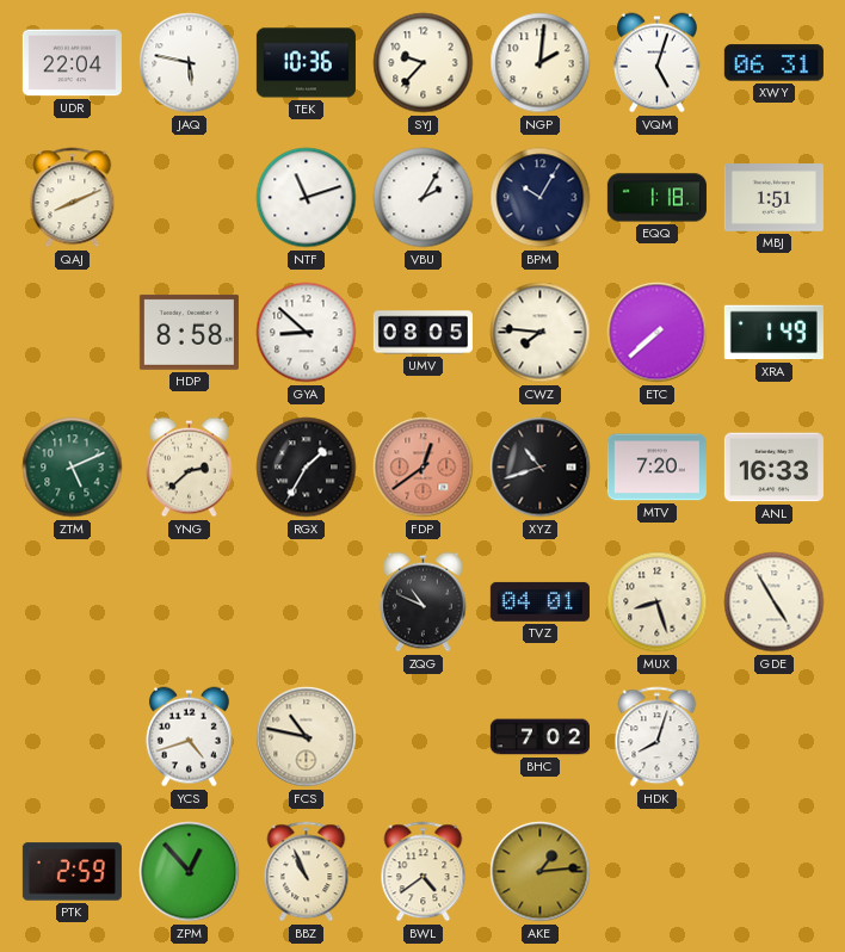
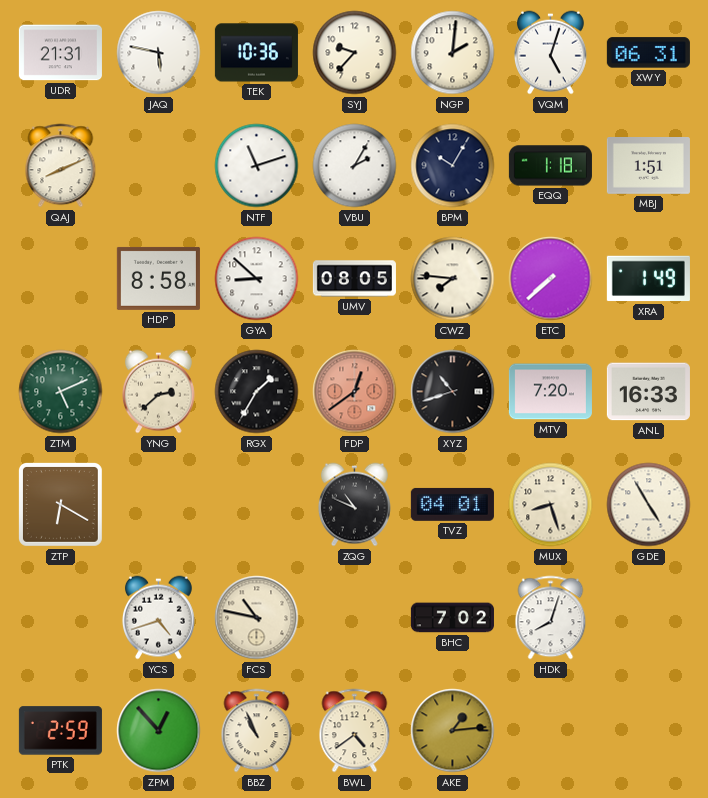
UDR: 22:04 -> 21:31
ZTP: none -> 6:20
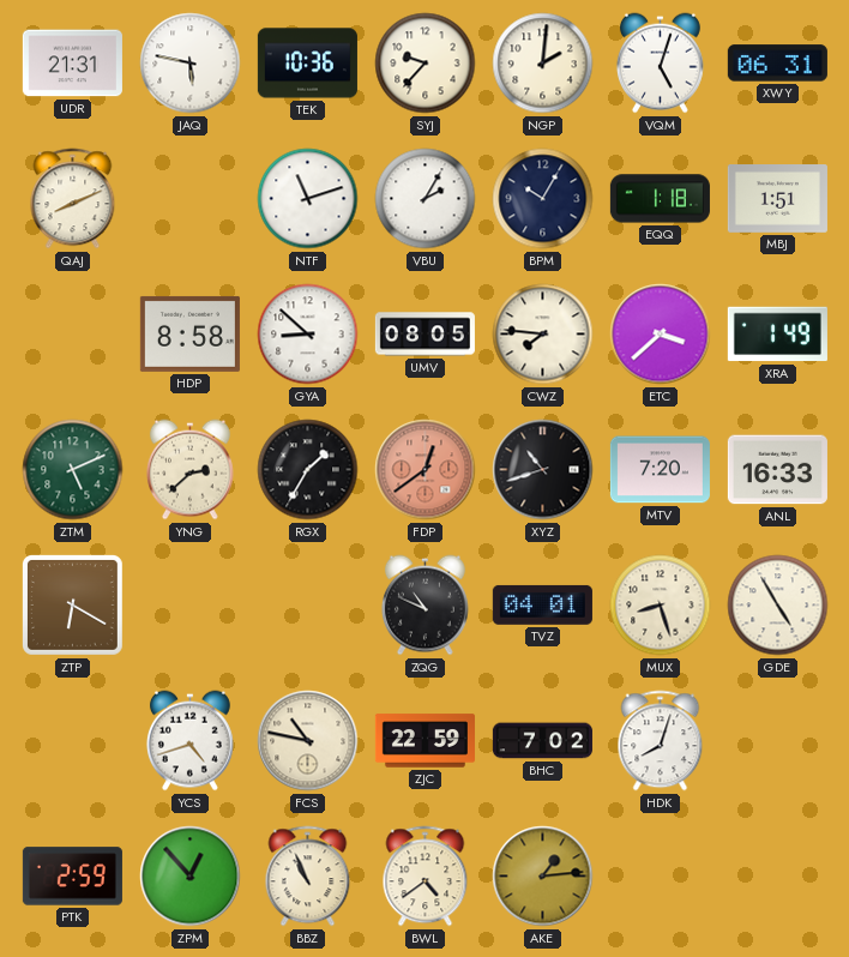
ETC: 7:38 -> 3:38
ZJC: none -> 22:59
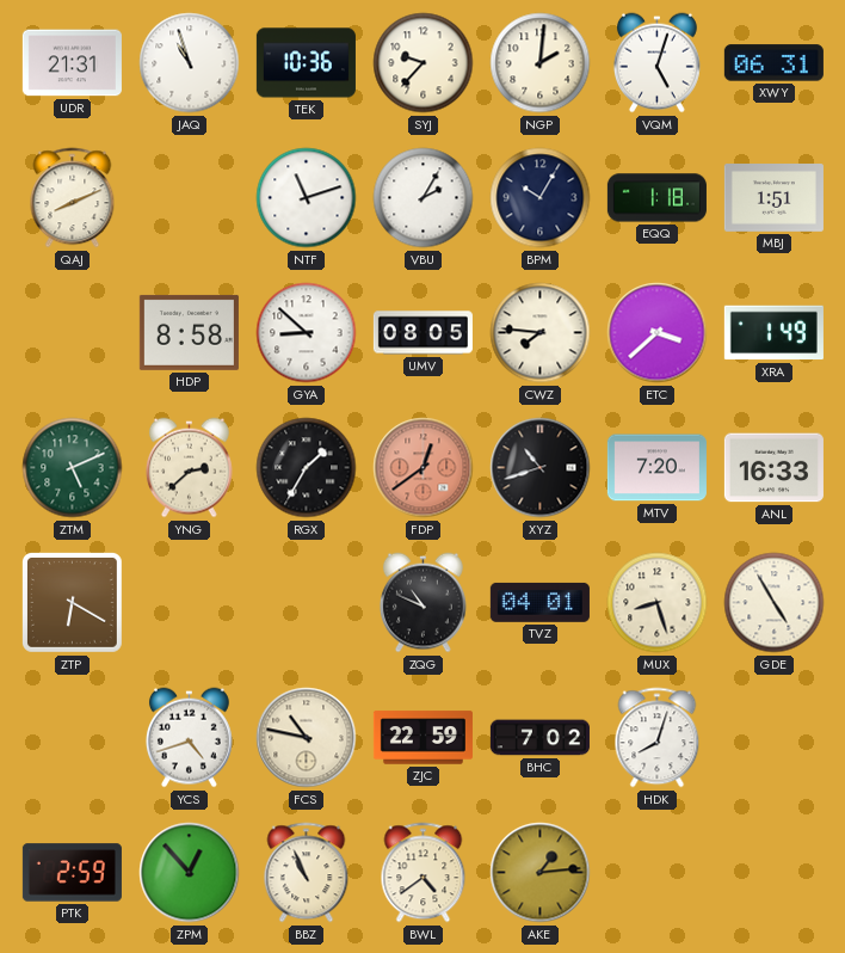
JAQ: 5:47 -> 10:57
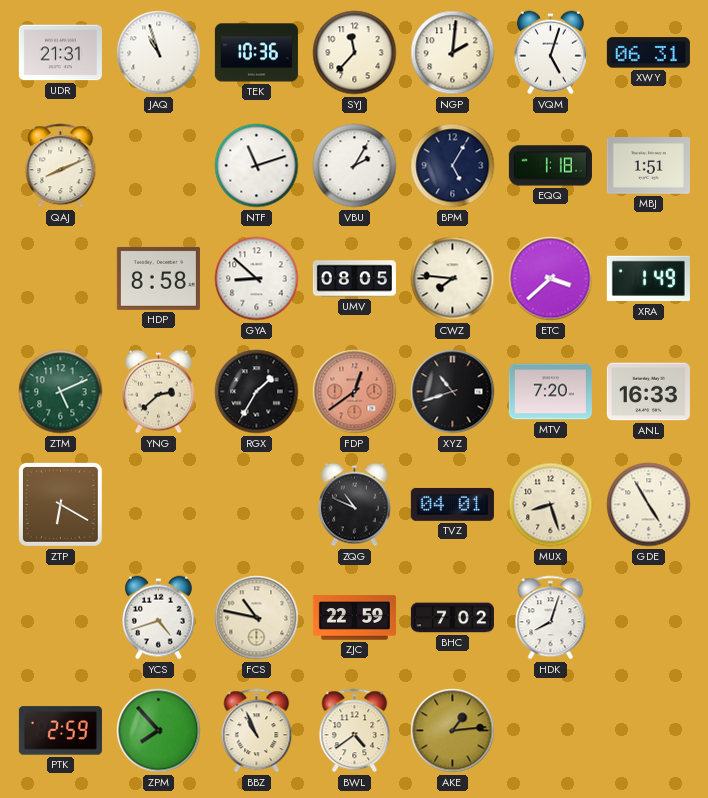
SYJ: 9:37 -> 11:37
BPM: 10:05 -> 5:05
ZPM: 12:53 -> 7:53
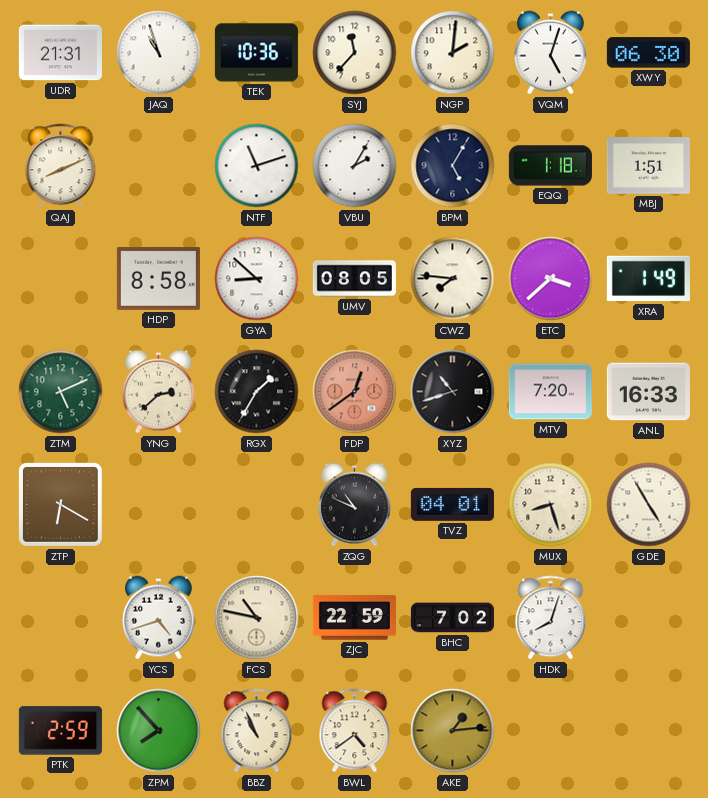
XWY: 06:31 -> 06:30
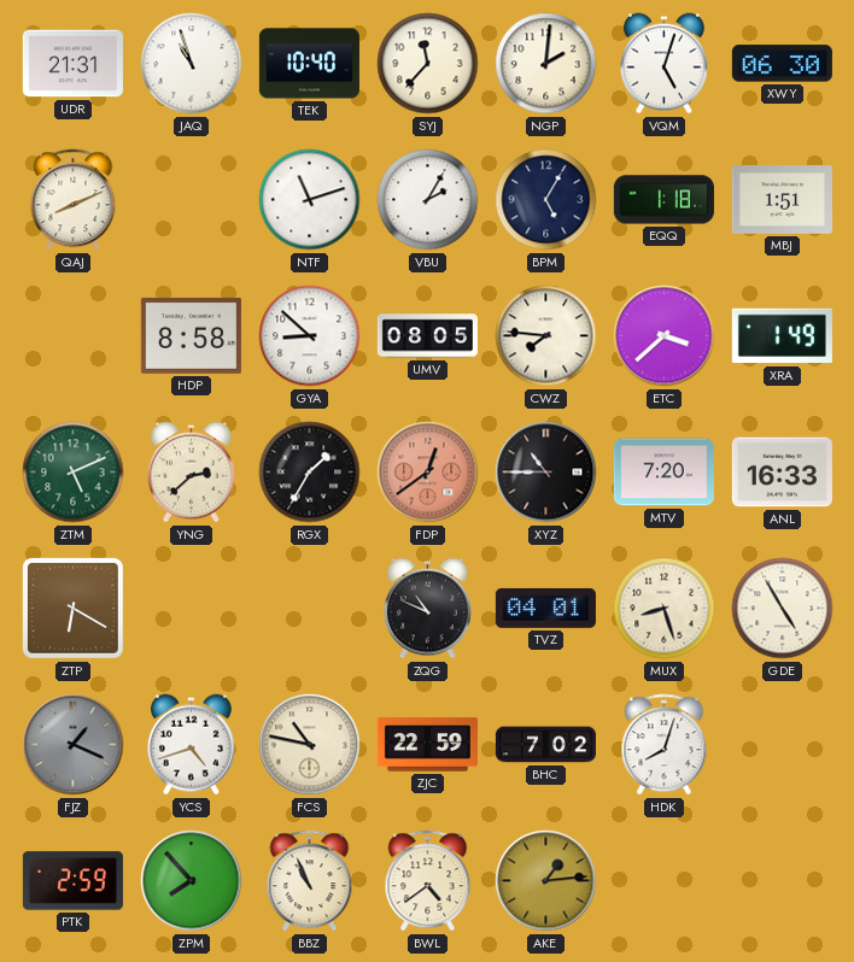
TEK: 10:36 -> 10:40
XYZ: 10:42 -> 10:45
FJZ: none -> 1:19
